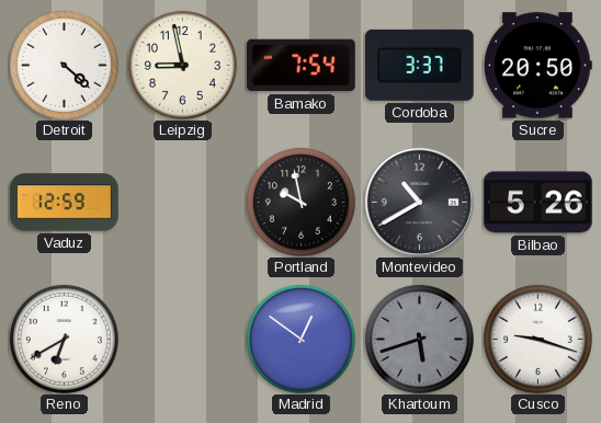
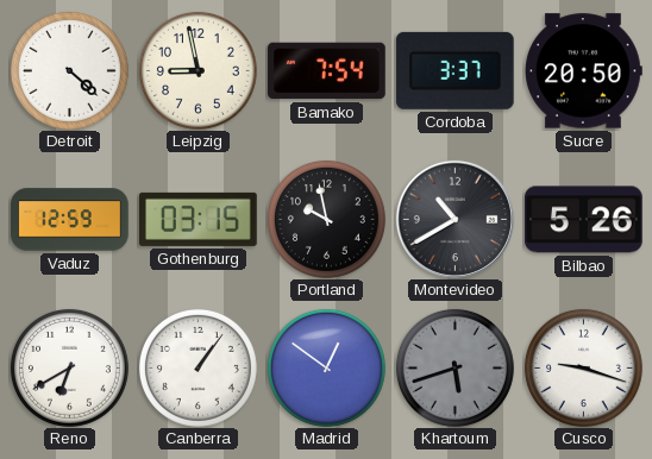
Gothenburg: none -> 03:15
Canberra: none -> 1:06
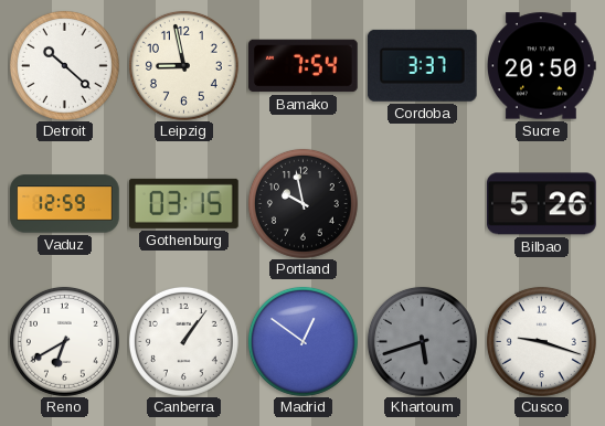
Detroit: 4:22 -> 10:22
Montevideo: 10:40 -> none
